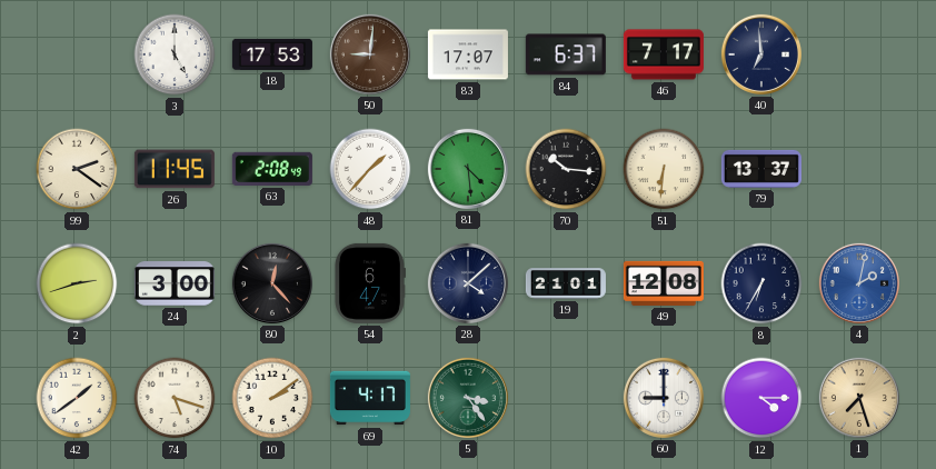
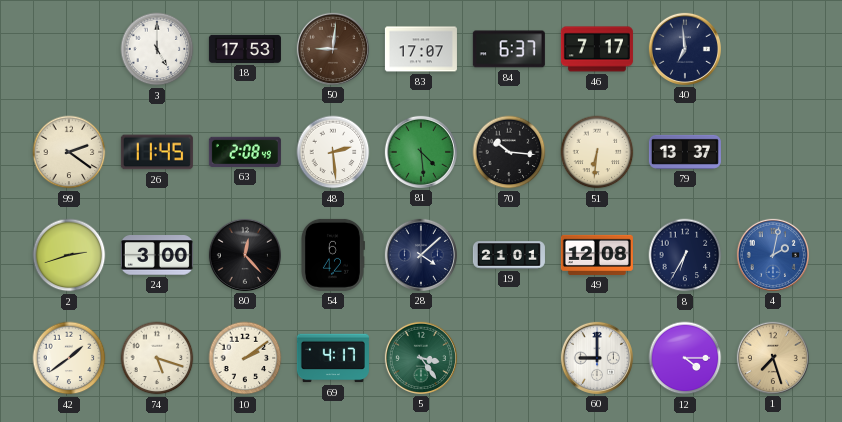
48: 1:37 -> 2:29
54: 6:47 -> 6:42
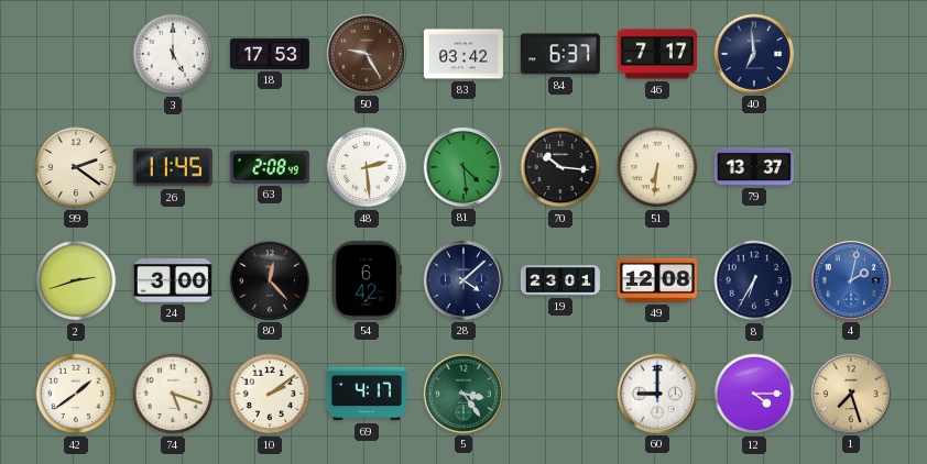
50: 9:01 -> 9:25
83: 17:07 -> 03:42
19: 21:01 -> 23:01
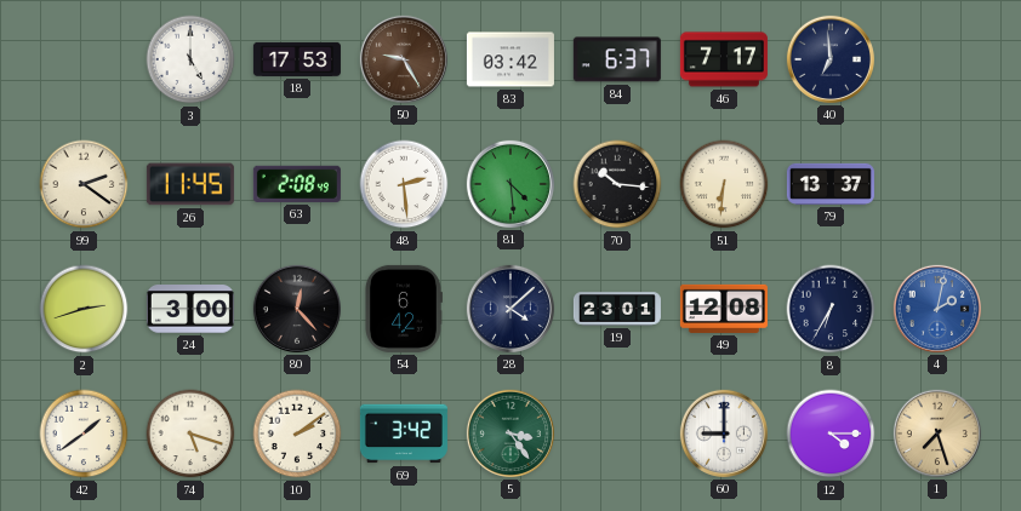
69: 4:17 -> 3:42
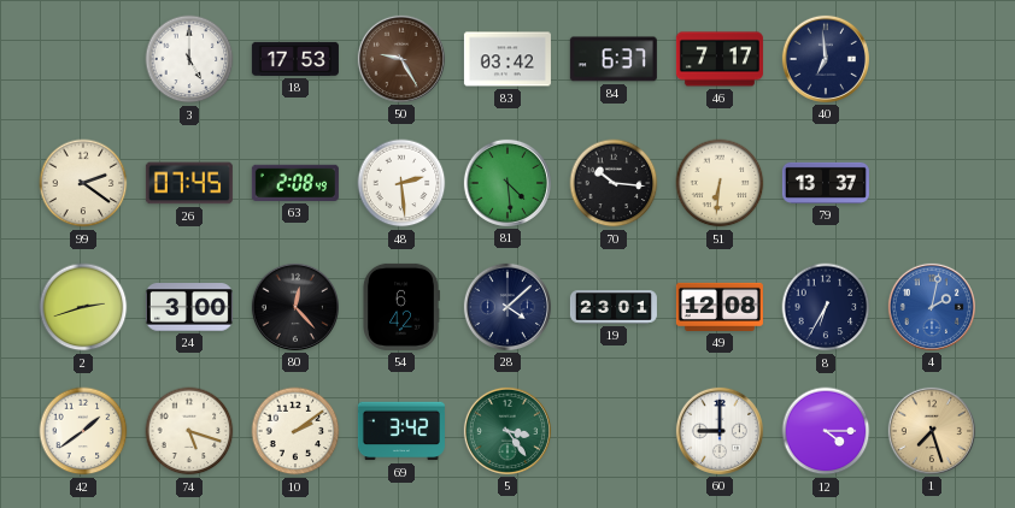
26: 11:45 -> 07:45
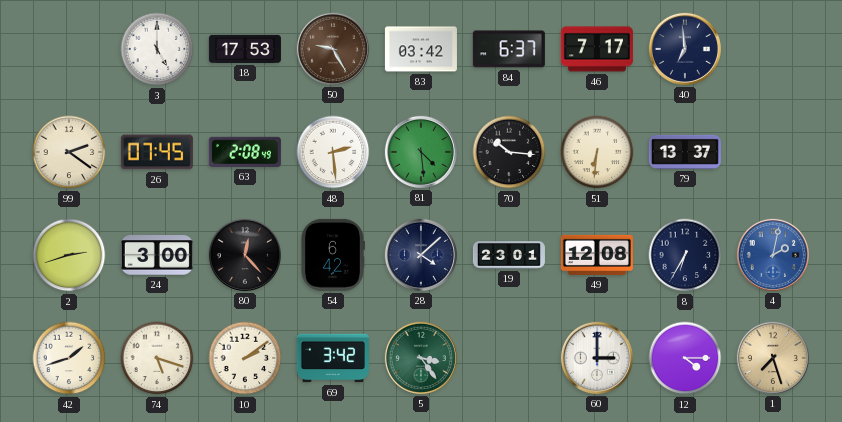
42: 1:39 -> 1:42
60: 9:00 -> 3:00
